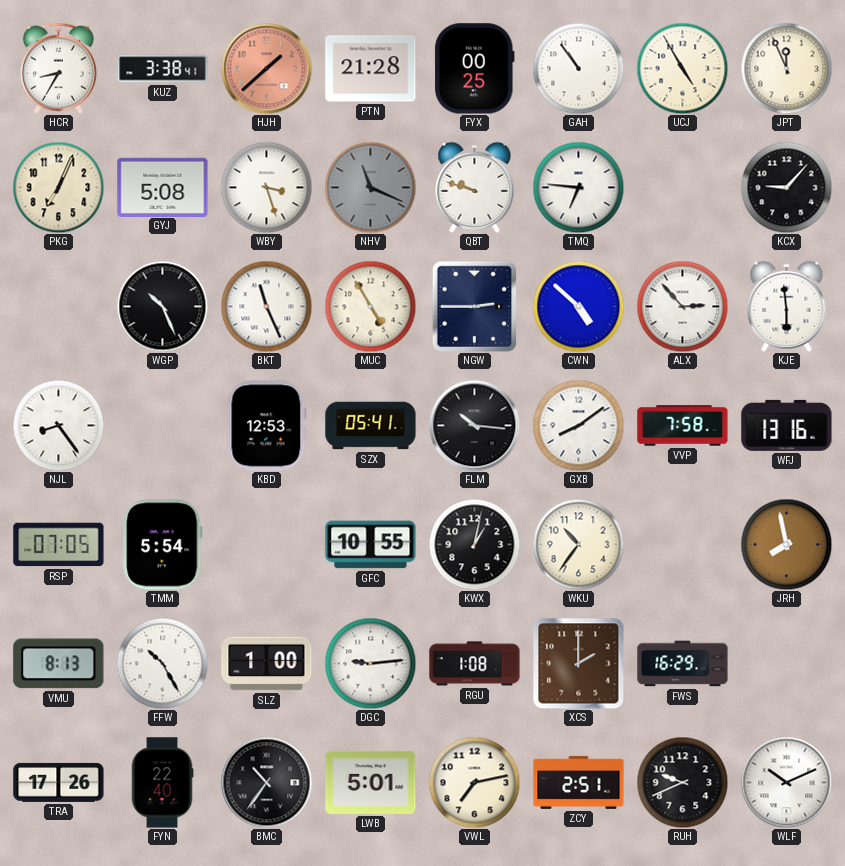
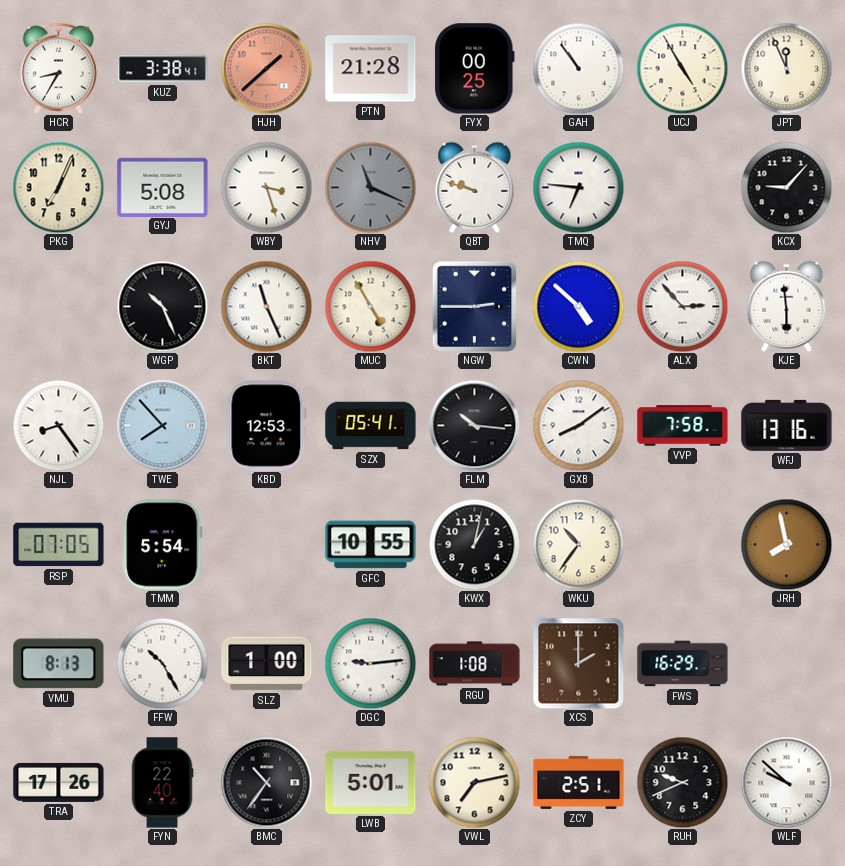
TWE: none -> 7:53
WLF: 10:11 -> 9:52
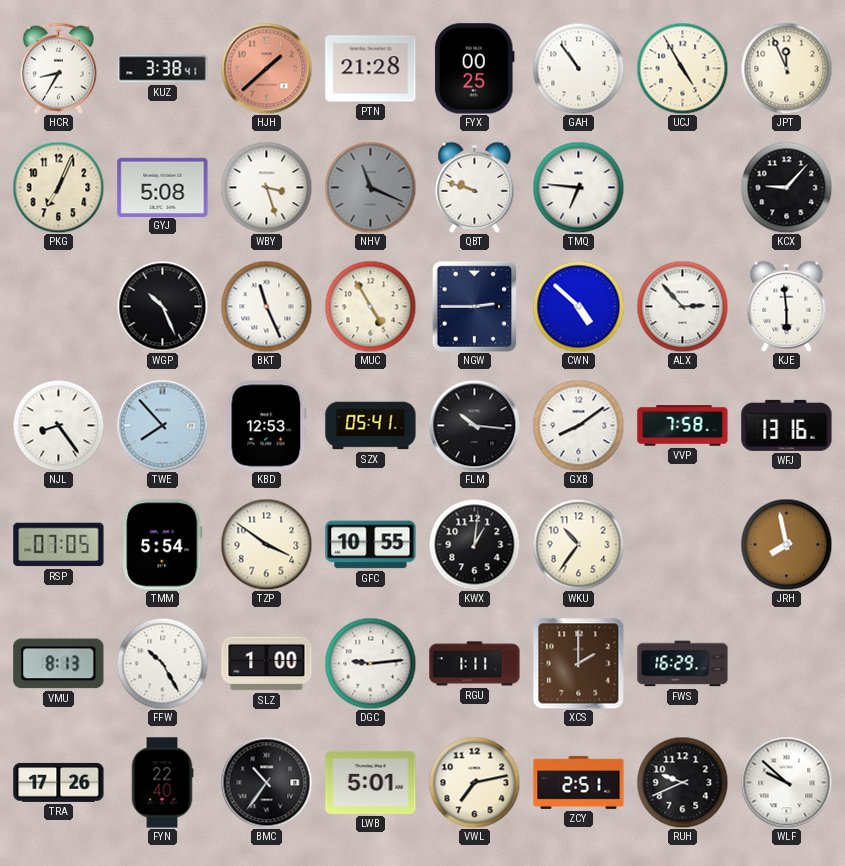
TZP: none -> 3:51
KWX: 1:02 -> 1:01
RGU: 1:08 -> 1:11
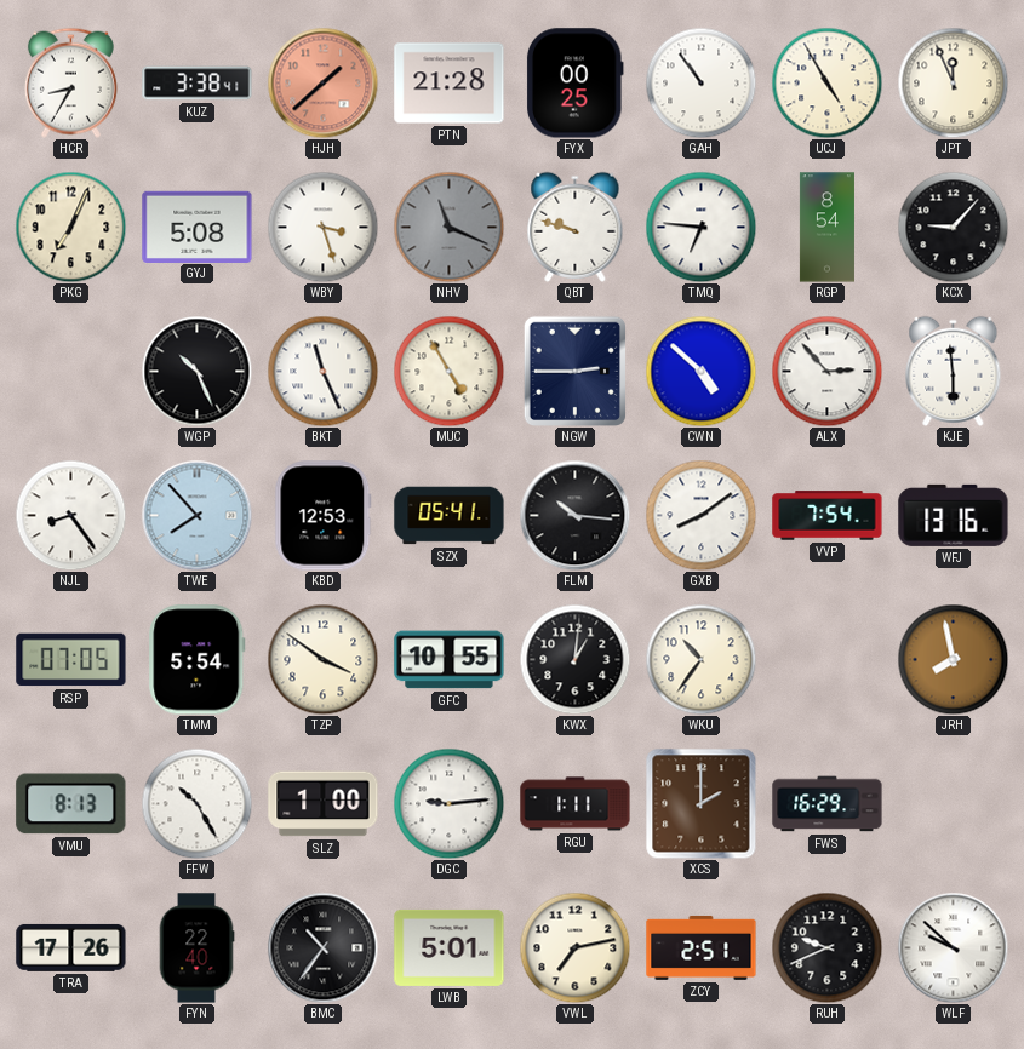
RGP: none -> 8:54
VVP: 7:58 -> 7:54
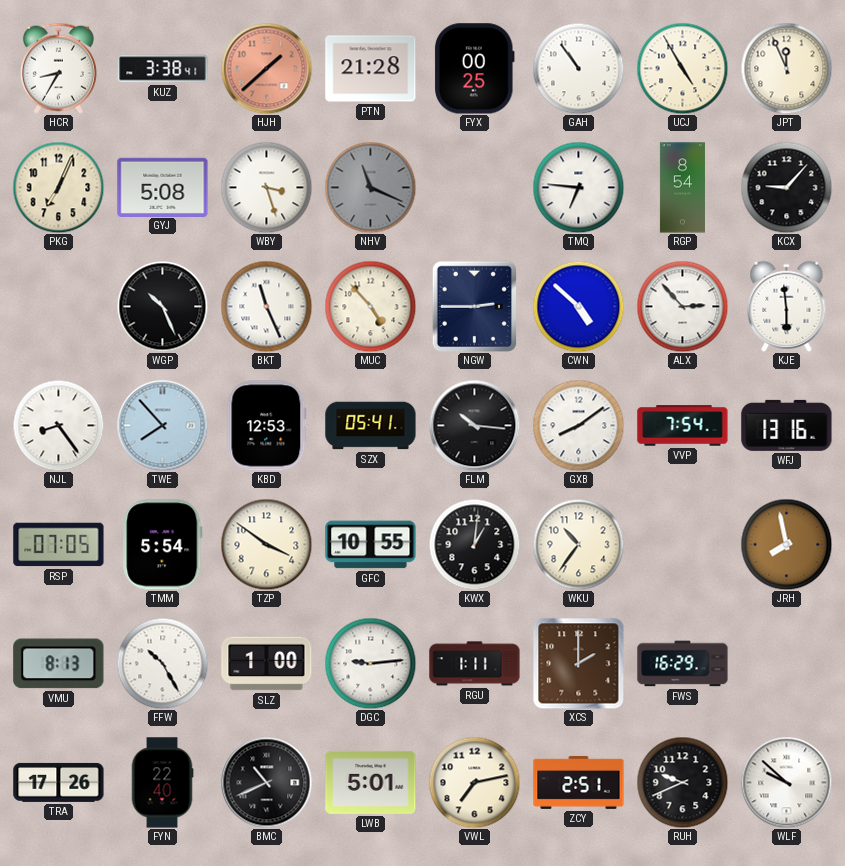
QBT: 9:48 -> none
MUC: 4:55 -> 4:53
BMC: 10:36 -> 10:41
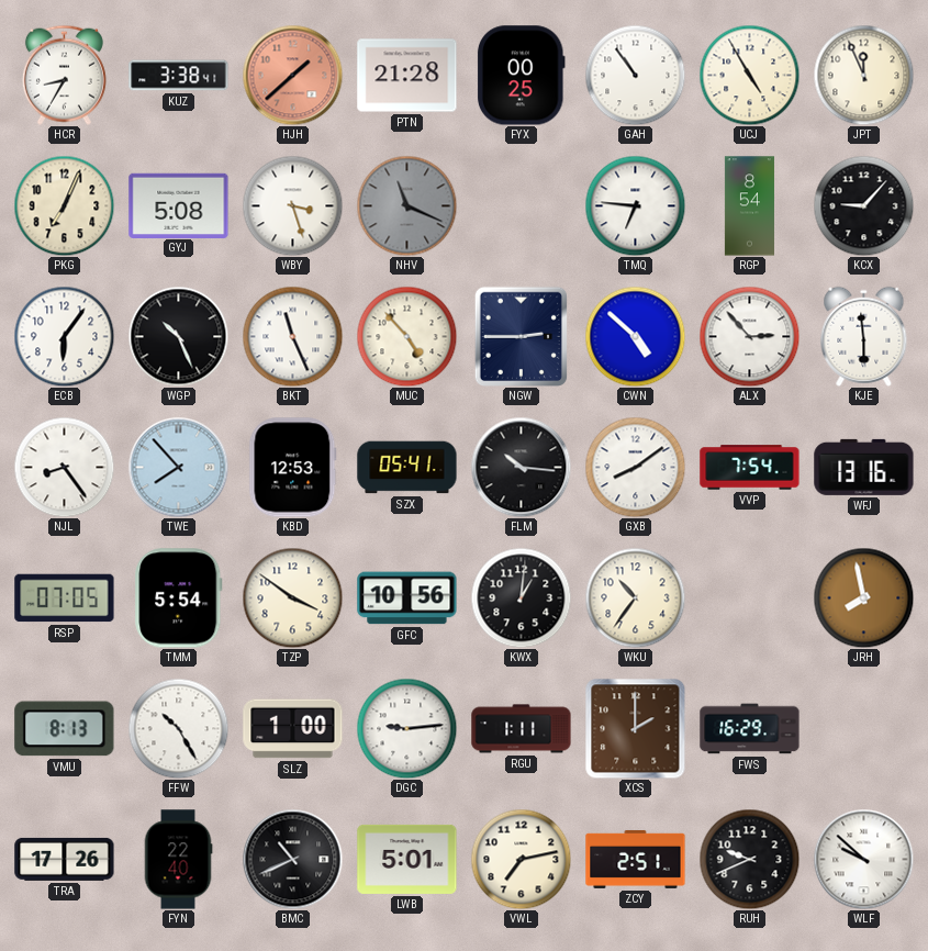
ECB: none -> 6:06
GFC: 10:55 -> 10:56
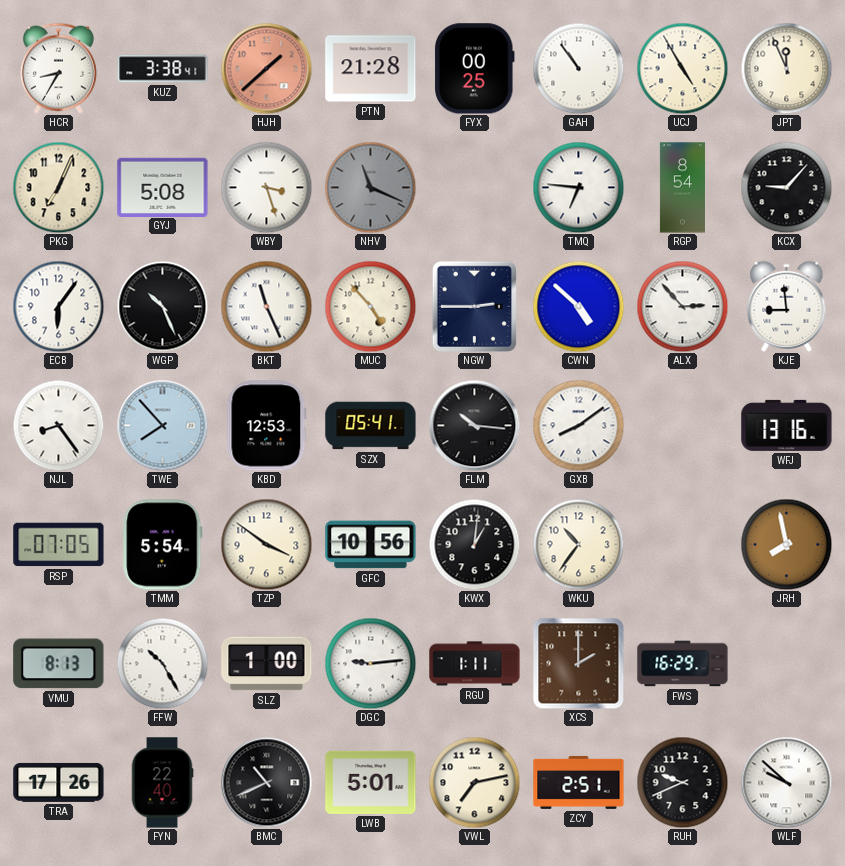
KJE: 5:59 -> 8:59
VVP: 7:54 -> none
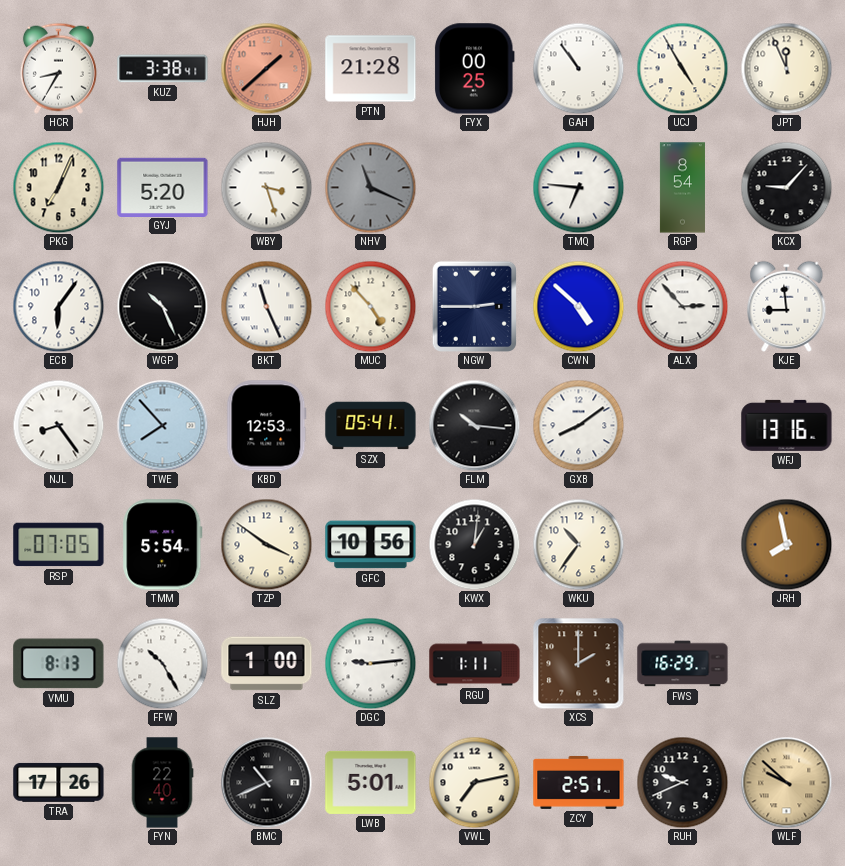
GYJ: 5:08 -> 5:20
WLF dial: white -> champagne
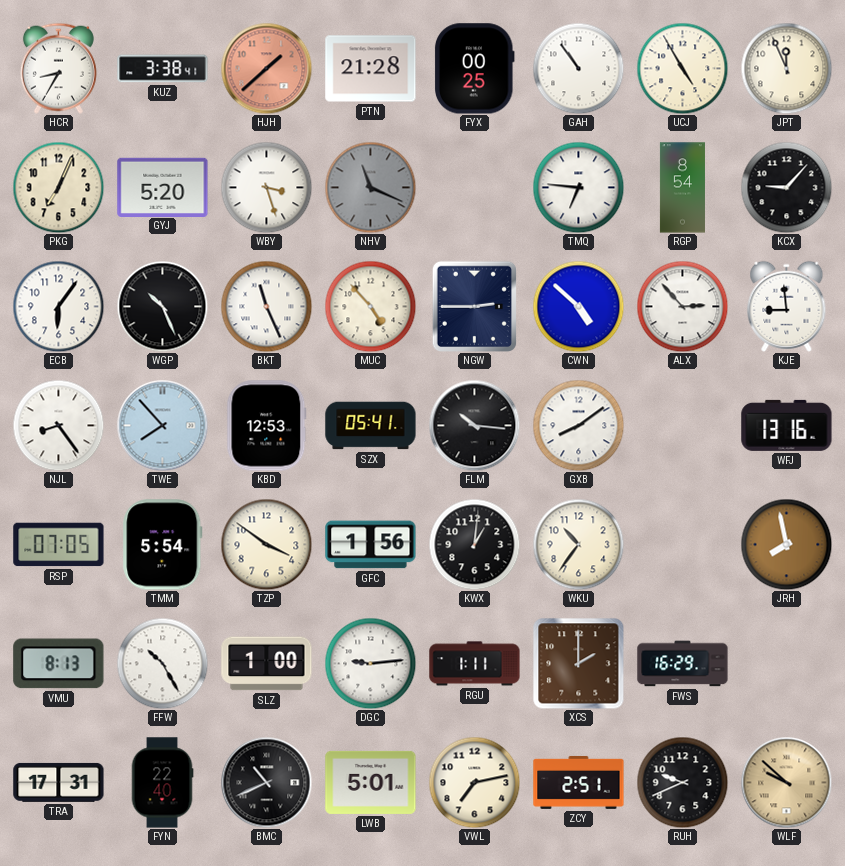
GFC: 10:56 -> 1:56
TRA: 17:26 -> 17:31
